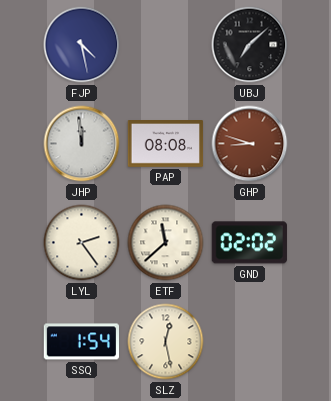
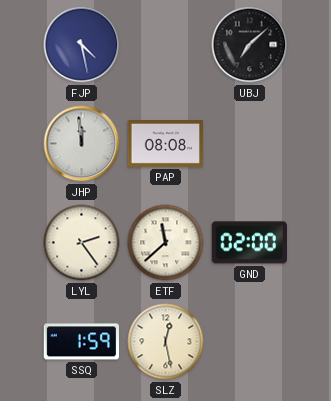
GHP: 8:48 -> none
GND: 02:02 -> 02:00
SSQ: 1:54 -> 1:59
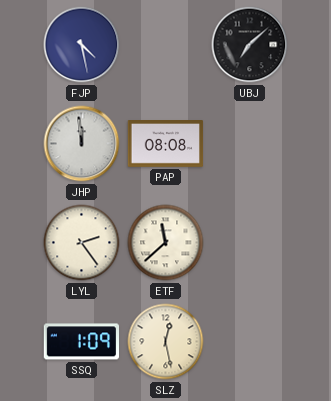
GND: 02:00 -> none
SSQ: 1:59 -> 1:09
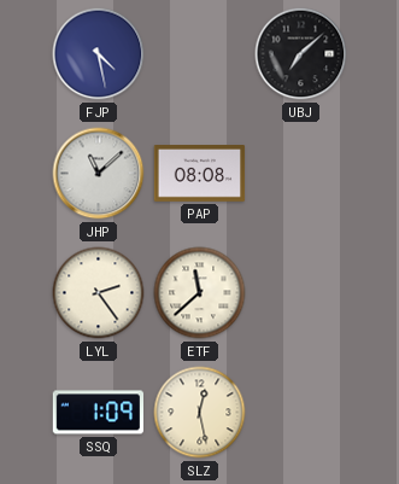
JHP: 11:59 -> 11:08
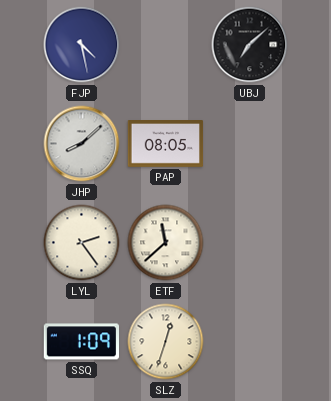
JHP: 11:08 -> 8:08
PAP: 08:08 -> 08:05
SLZ: 12:28 -> 12:33
